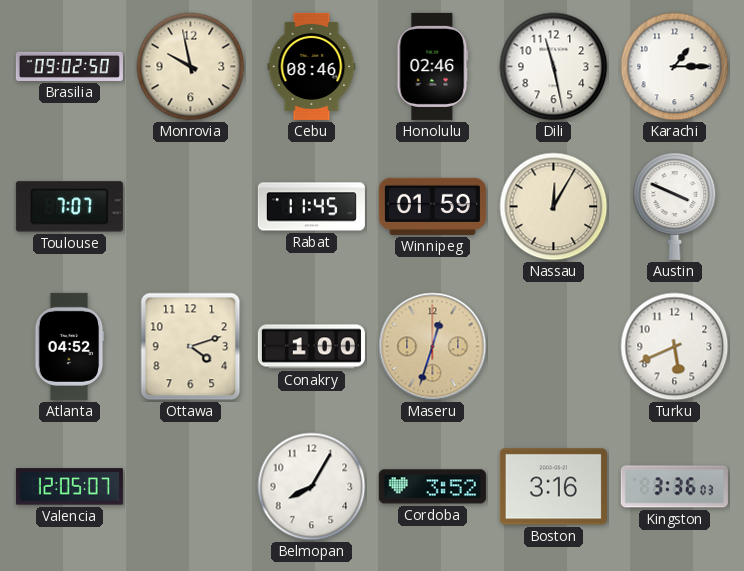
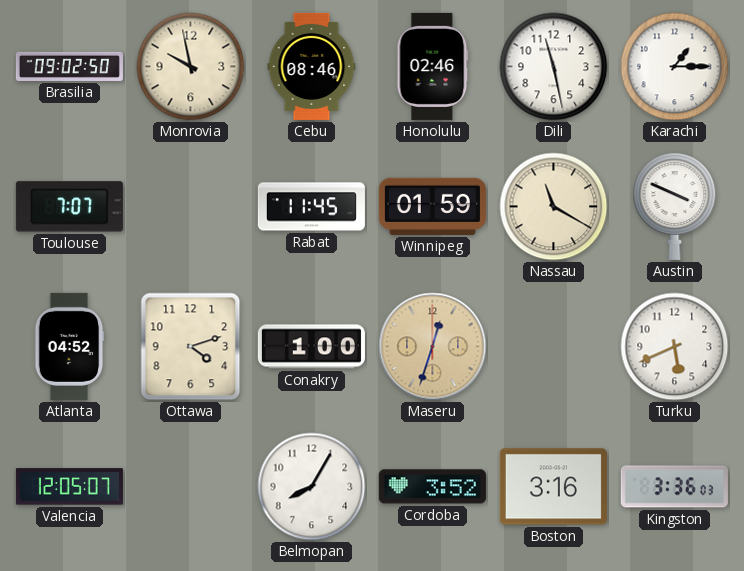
Nassau: 12:05 -> 11:20
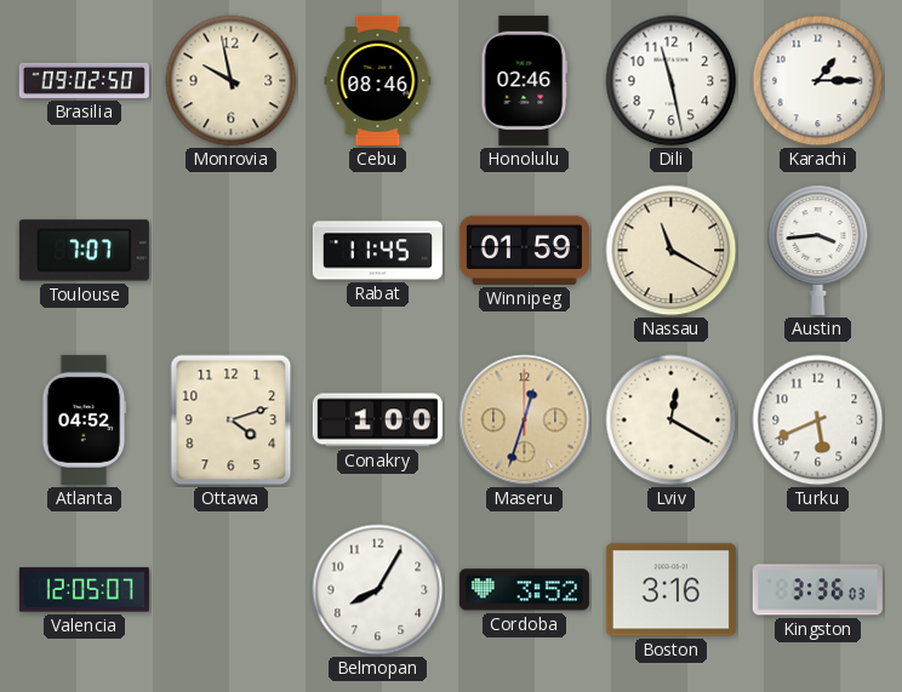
Austin: 3:49 -> 3:44
Lviv: none -> 12:20
